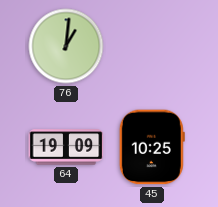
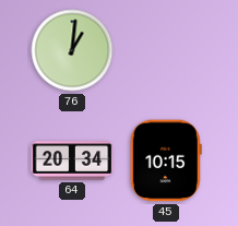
64: 19:09 -> 20:34
45: 10:25 -> 10:15
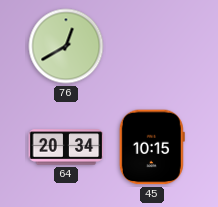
76: 1:01 -> 12:40
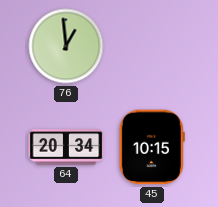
76: 12:40 -> 12:59
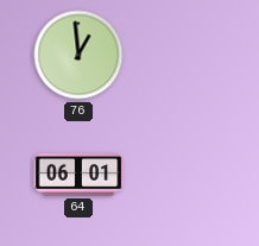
64: 20:34 -> 06:01
45: 10:15 -> none
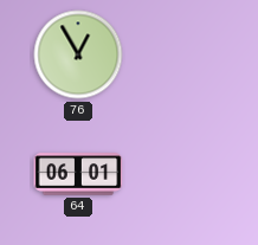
76: 12:59 -> 12:55
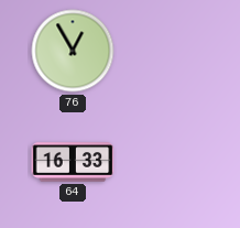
64: 06:01 -> 16:33
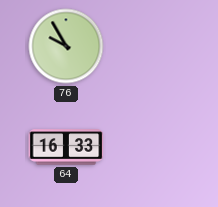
76: 12:55 -> 9:55
